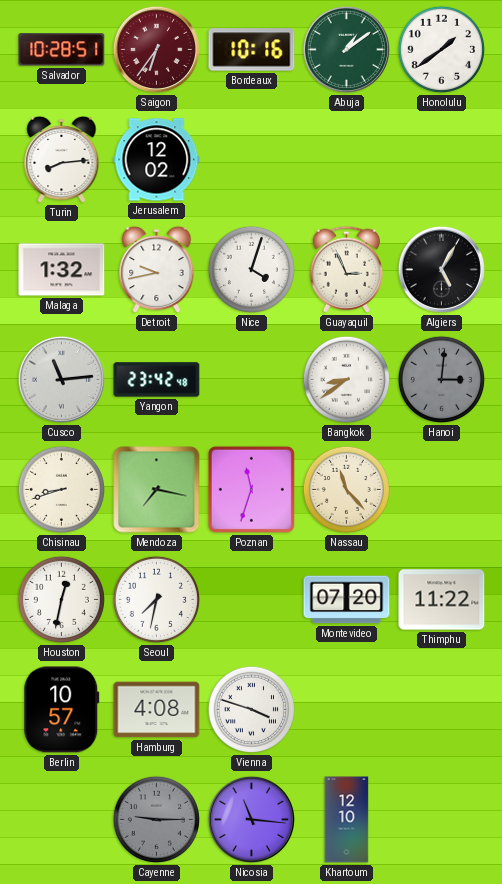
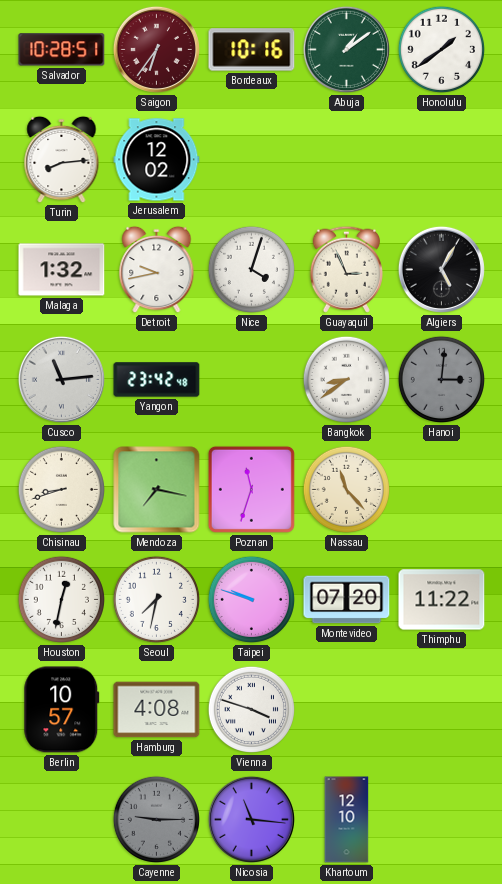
Taipei: none -> 9:48
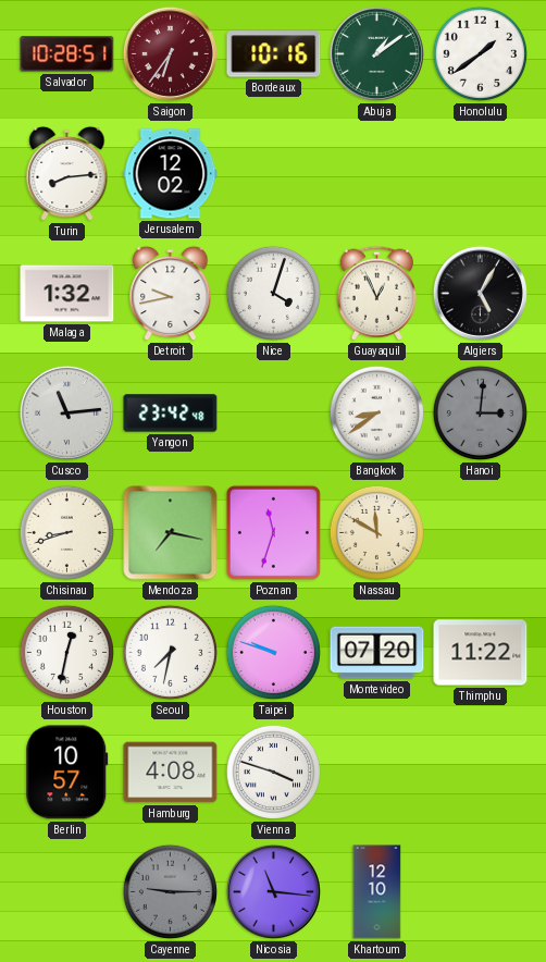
Guayaquil: 2:56 -> 12:56
Nassau: 11:23 -> 11:50
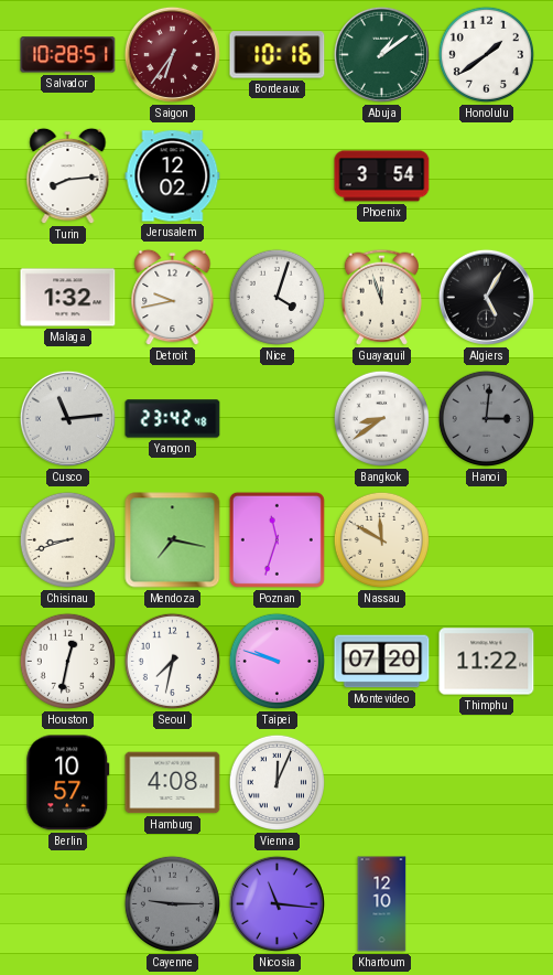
Phoenix: none -> 3:54
Guayaquil: 12:56 -> 11:57
Vienna: 3:48 -> 12:04
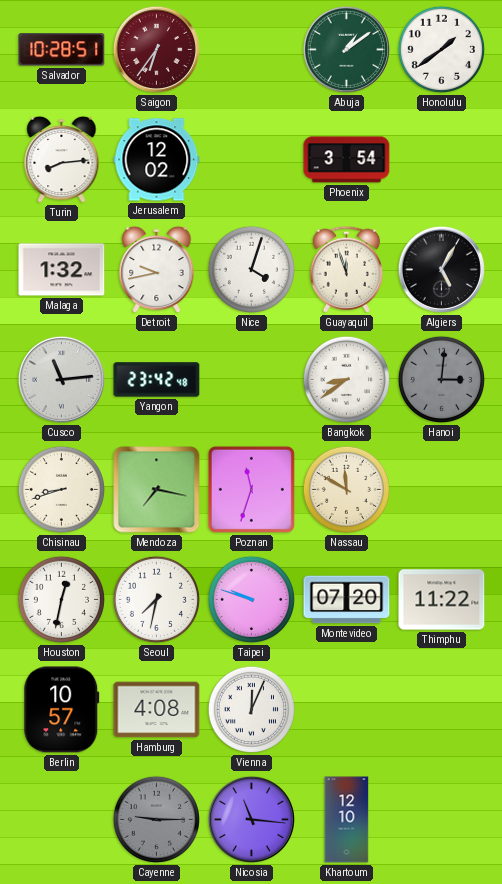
Bordeaux: 10:16 -> none
